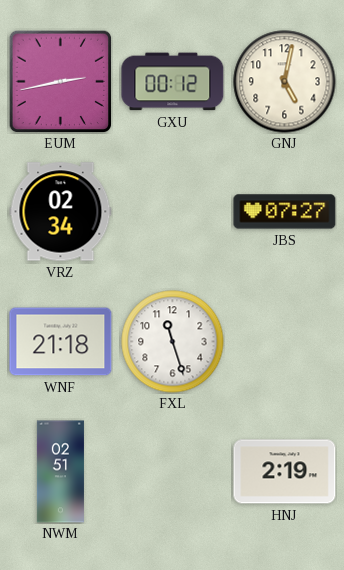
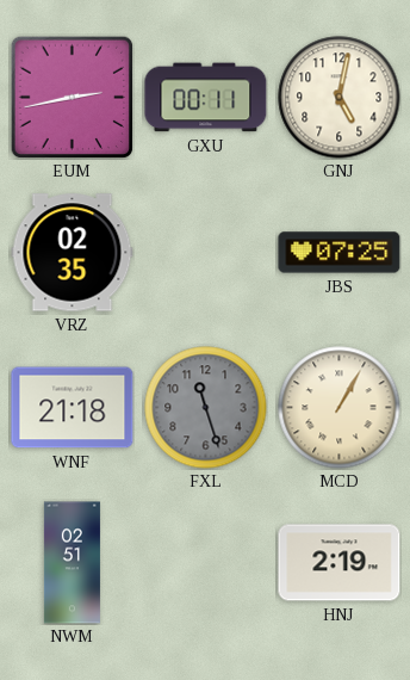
GXU: 00:12 -> 00:11
VRZ: 02:34 -> 02:35
JBS: 07:27 -> 07:25
FXL dial: white -> grey
MCD: none -> 1:05
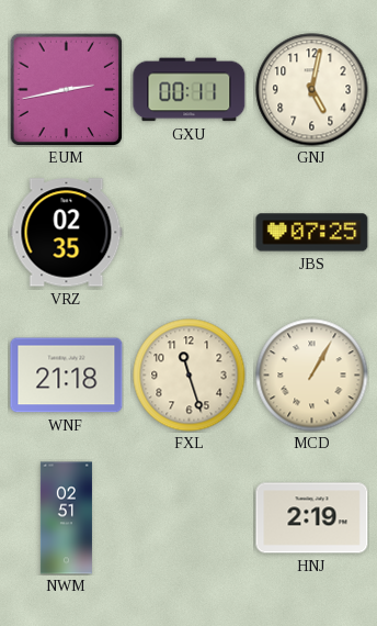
FXL dial: grey -> cream
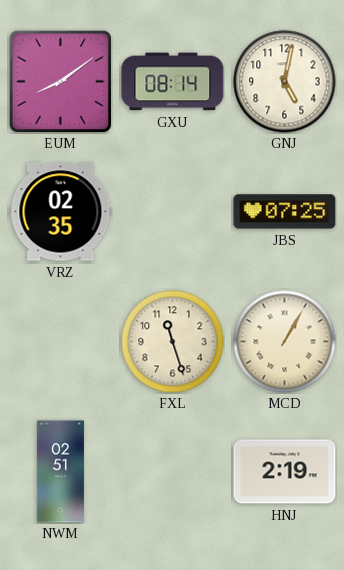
EUM: 2:43 -> 8:09
GXU: 00:11 -> 08:14
WNF: 21:18 -> none
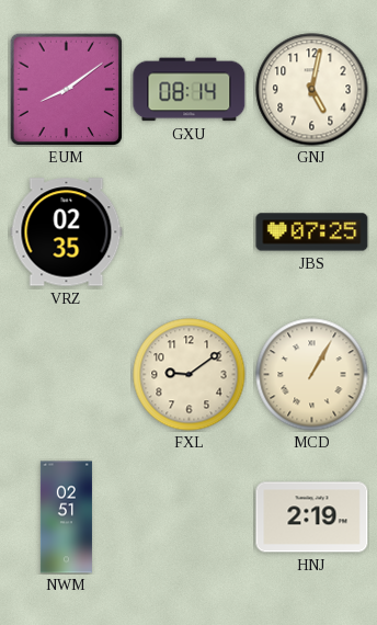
FXL: 11:27 -> 9:09
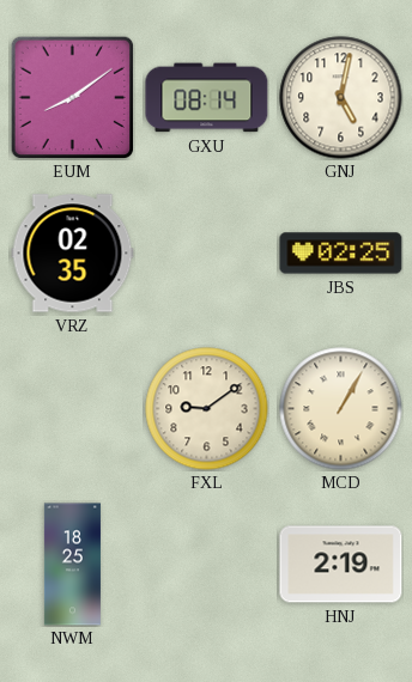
JBS: 07:25 -> 02:25
NWM: 02:51 -> 18:25
